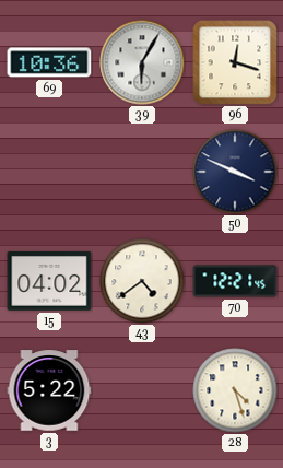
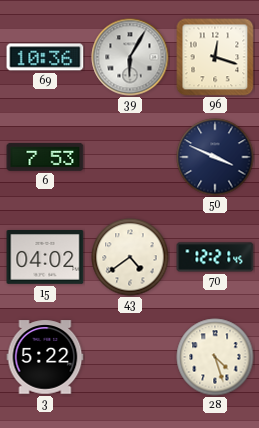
6: none -> 7:53
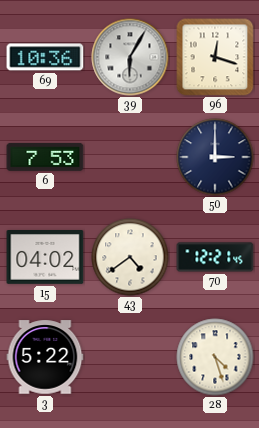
50: 3:49 -> 3:00
